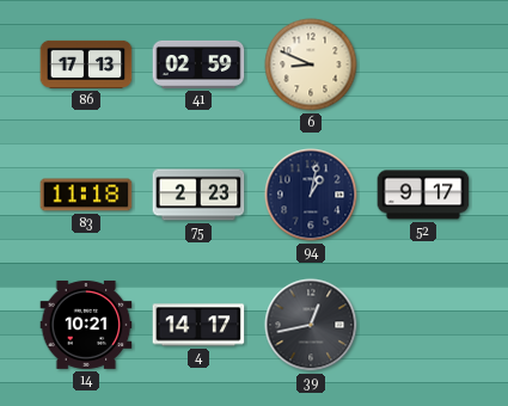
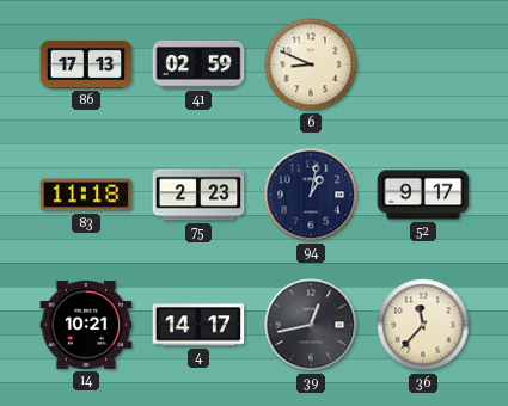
36: none -> 11:37
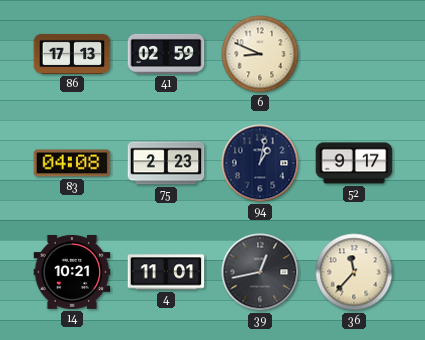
83: 11:18 -> 04:08
4: 14:17 -> 11:01
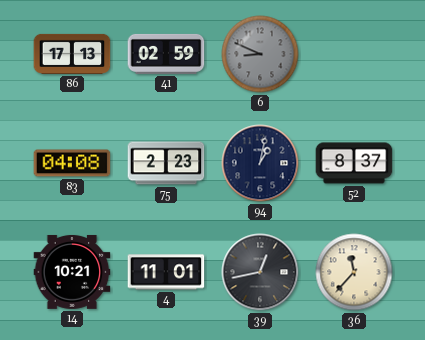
6 dial: cream -> grey
52: 9:17 -> 8:37
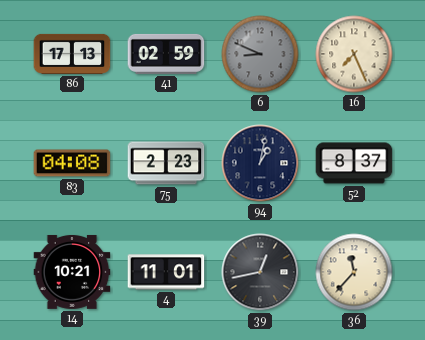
16: none -> 7:26
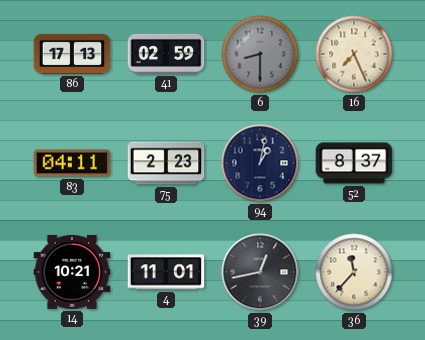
6: 8:49 -> 8:30
83: 04:08 -> 04:11
